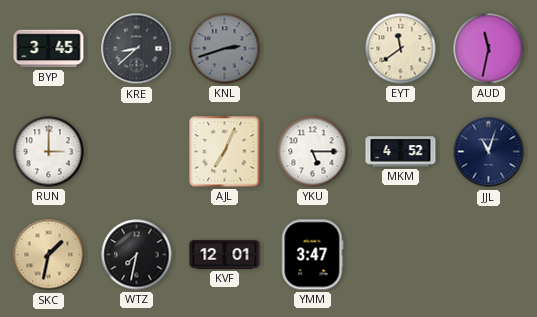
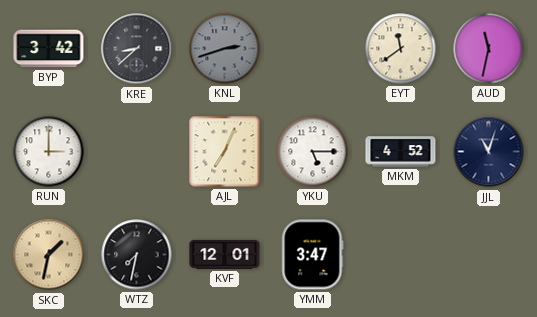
BYP: 3:45 -> 3:42
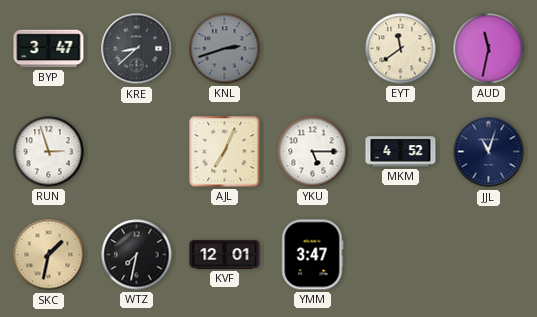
BYP: 3:42 -> 3:47
RUN: 3:00 -> 2:57
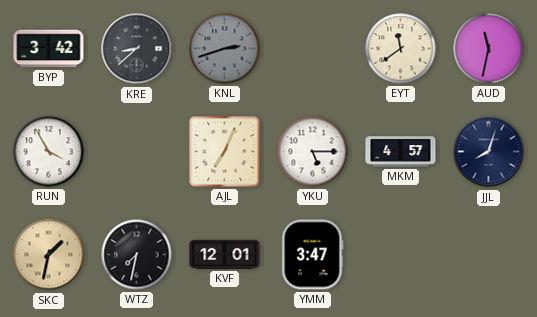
BYP: 3:47 -> 3:42
RUN: 2:57 -> 3:55
MKM: 4:52 -> 4:57
JJL: 11:03 -> 8:03
